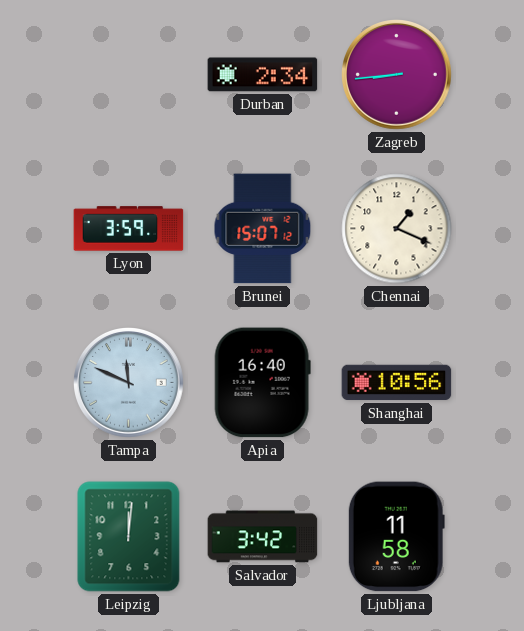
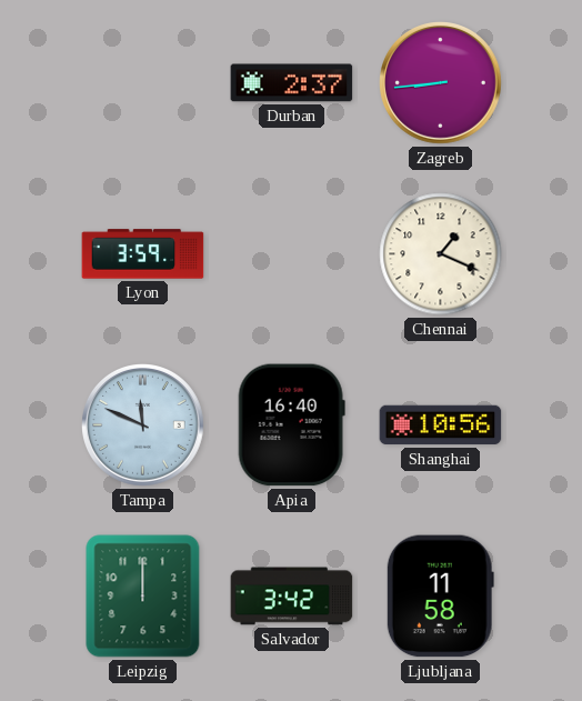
Durban: 2:34 -> 2:37
Brunei: 15:07 -> none
Leipzig: 12:01 -> 12:00
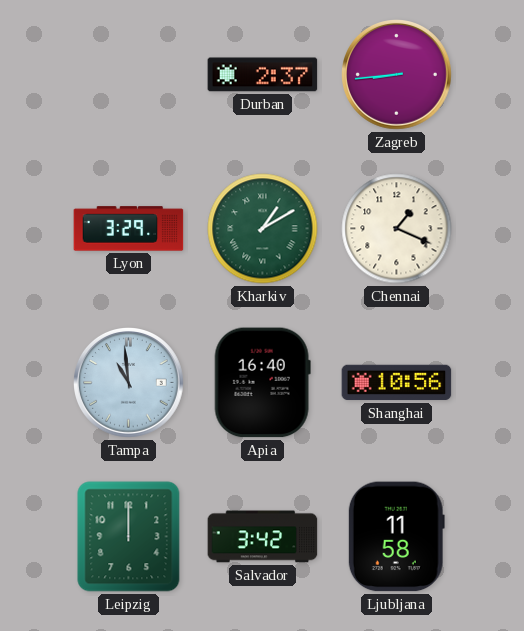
Lyon: 3:59 -> 3:29
Kharkiv: none -> 1:10
Tampa: 11:49 -> 10:59
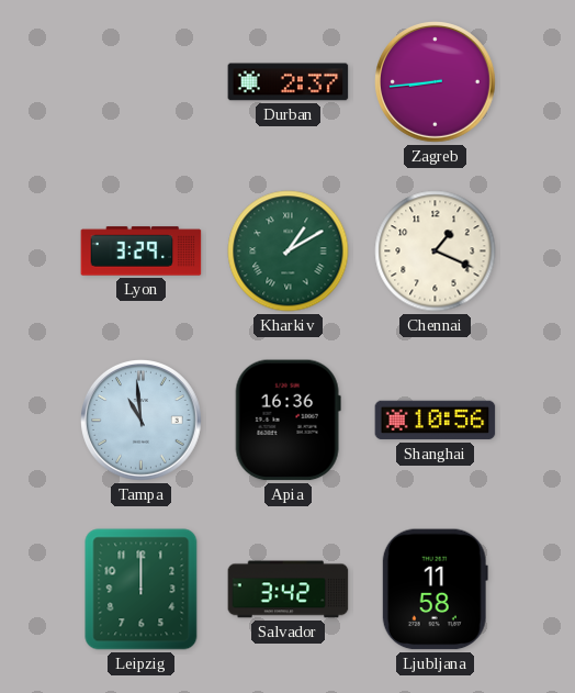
Apia: 16:40 -> 16:36
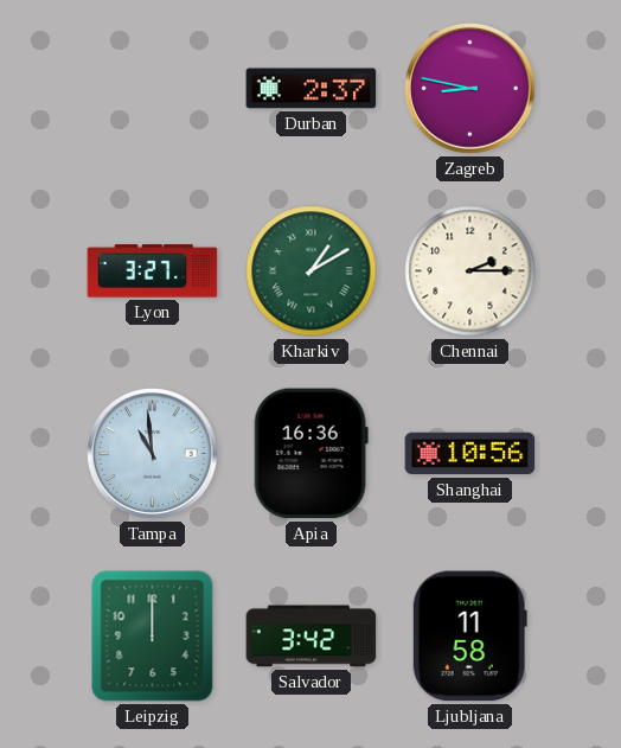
Zagreb: 8:44 -> 8:47
Lyon: 3:29 -> 3:27
Chennai: 1:19 -> 2:15
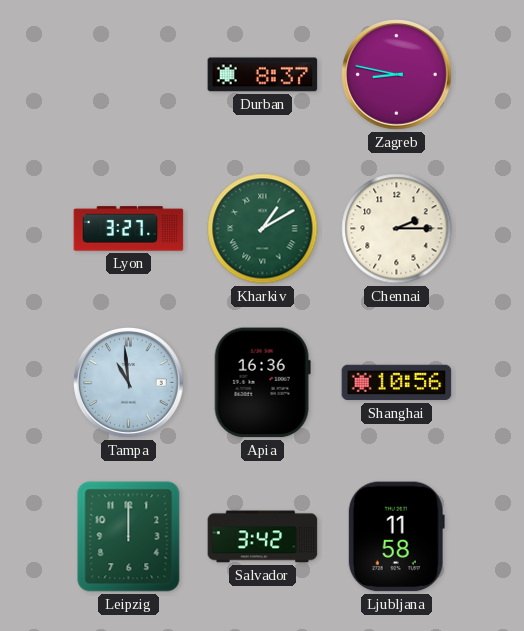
Durban: 2:37 -> 8:37
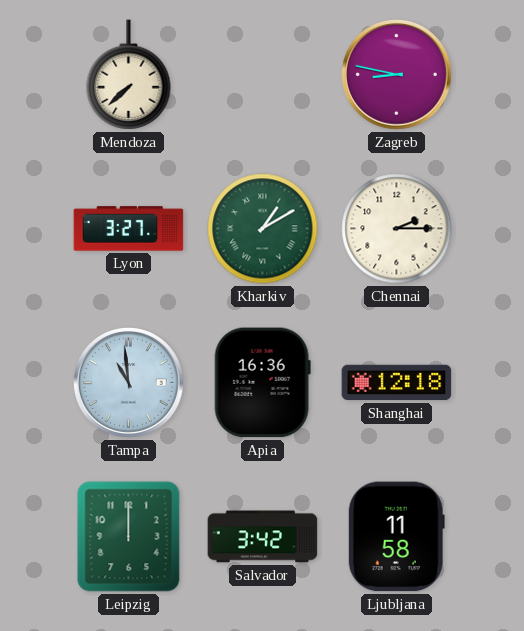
Mendoza: none -> 7:38
Durban: 8:37 -> none
Shanghai: 10:56 -> 12:18
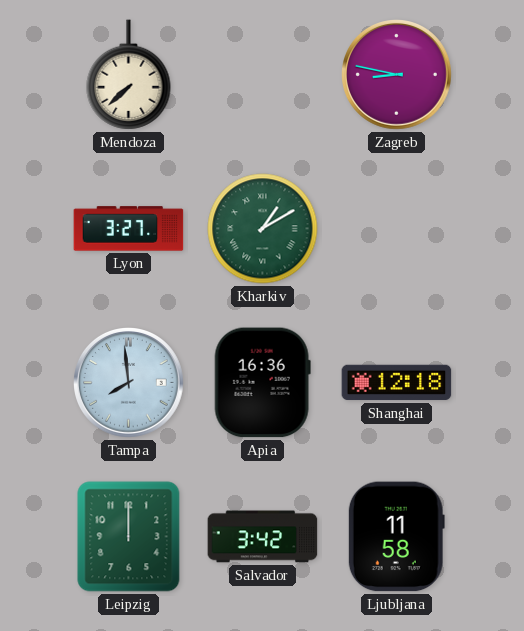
Chennai: 2:15 -> none
Tampa: 10:59 -> 7:59
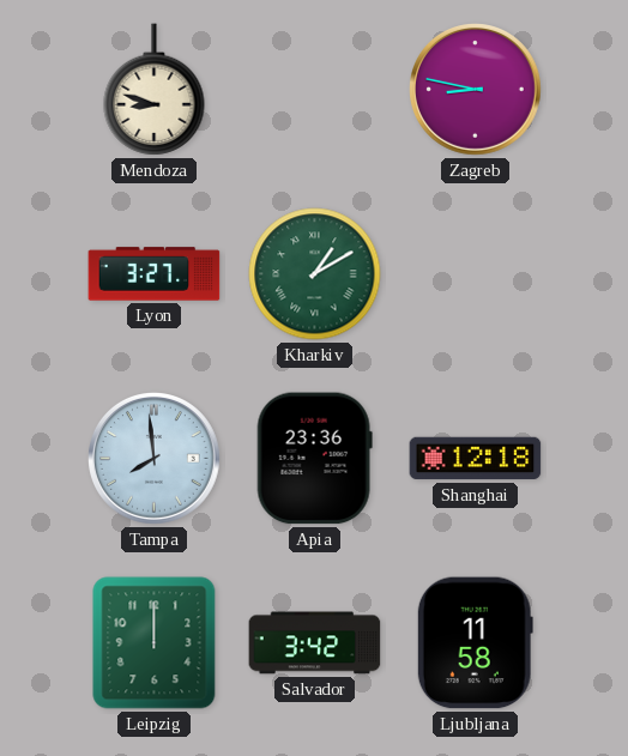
Mendoza: 7:38 -> 8:48
Apia: 16:36 -> 23:36
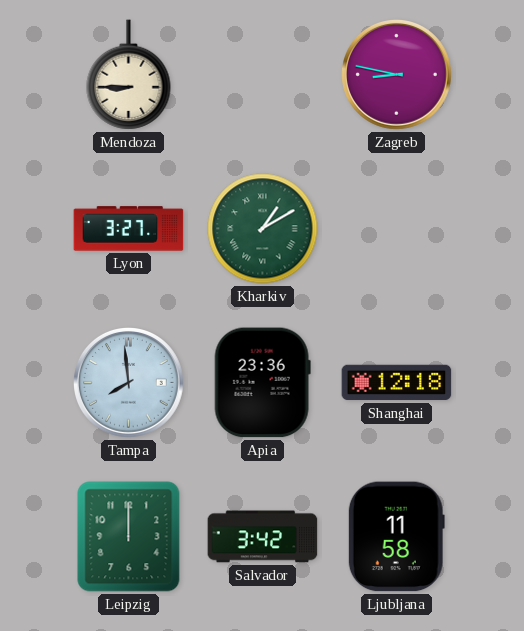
Mendoza: 8:48 -> 8:45
